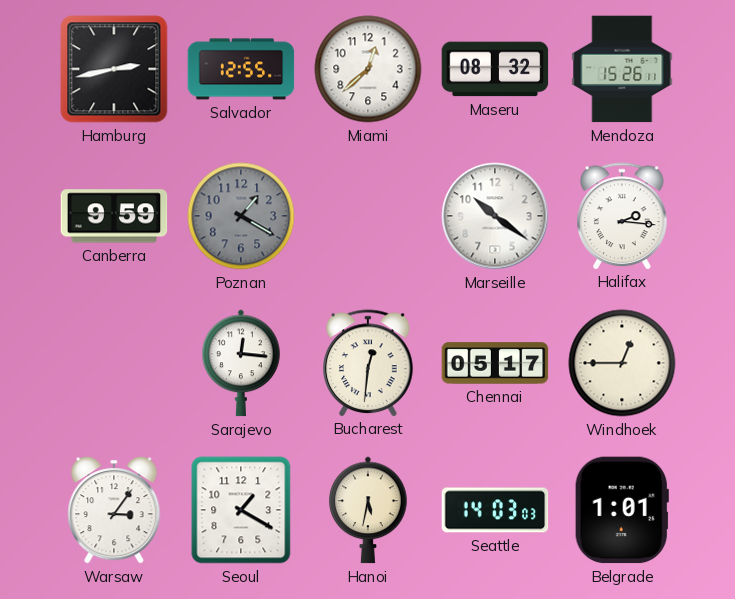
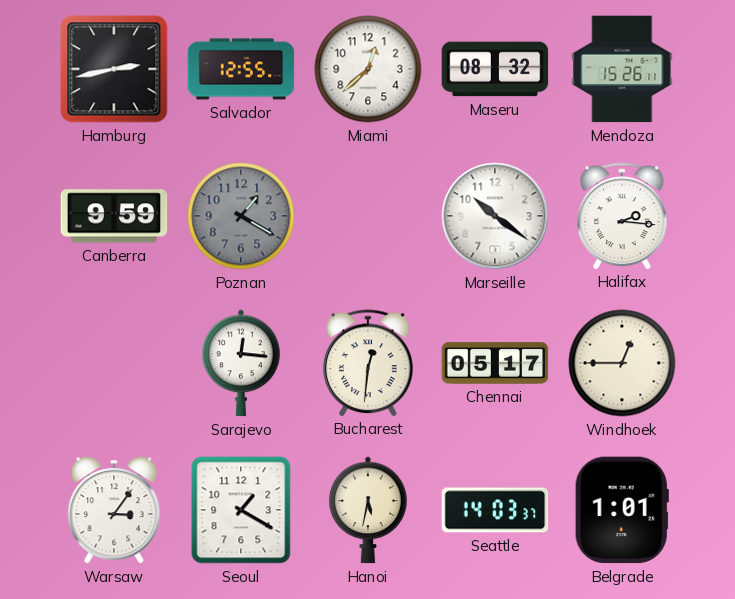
Seattle: 14:03:03 -> 14:03:37
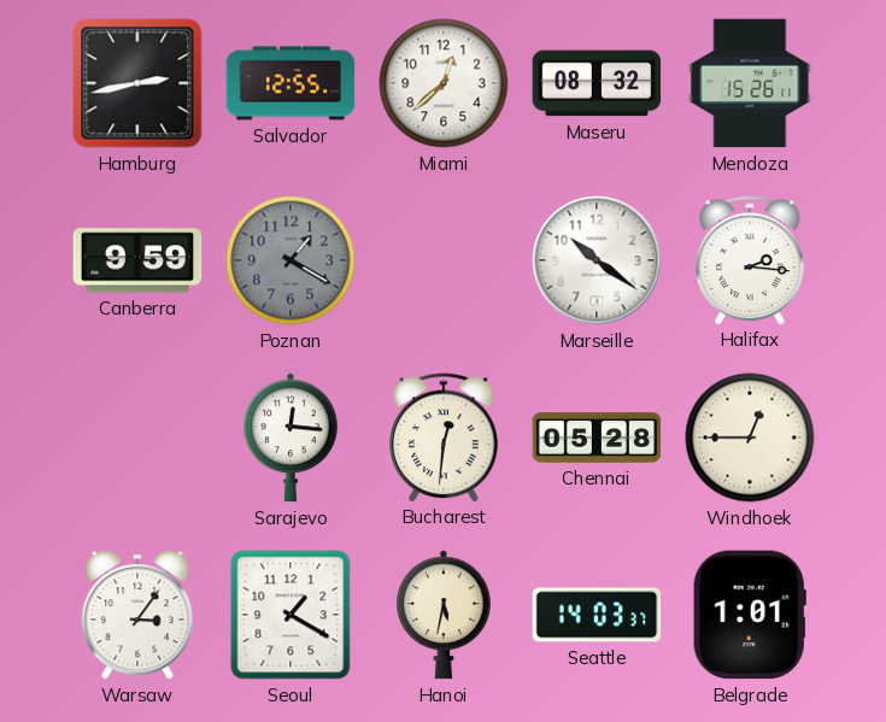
Chennai: 05:17 -> 05:28
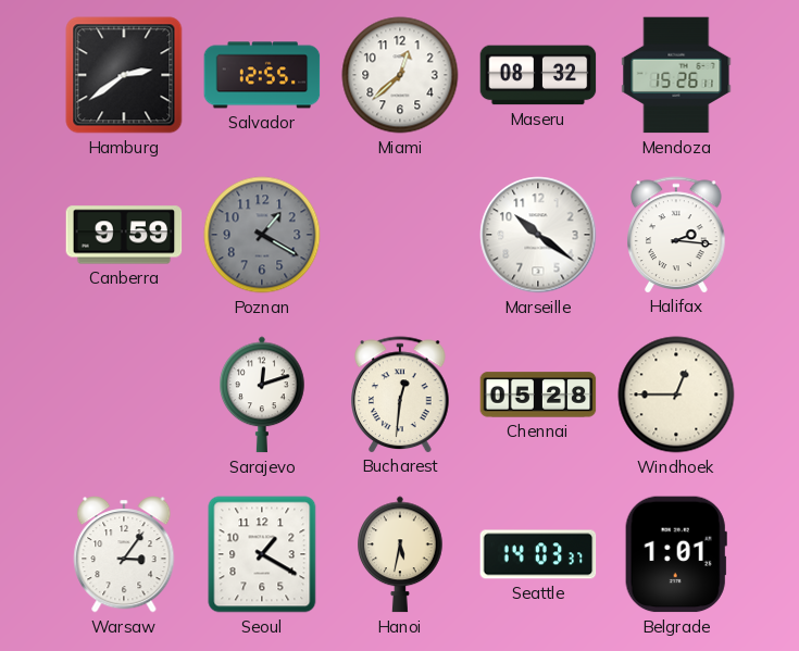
Hamburg: 2:43 -> 2:39
Sarajevo: 12:16 -> 12:12
